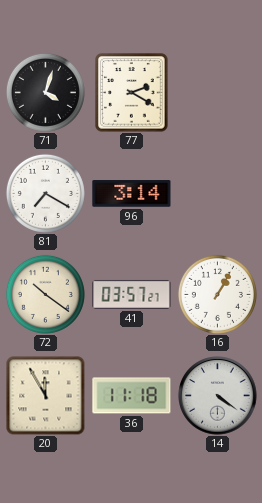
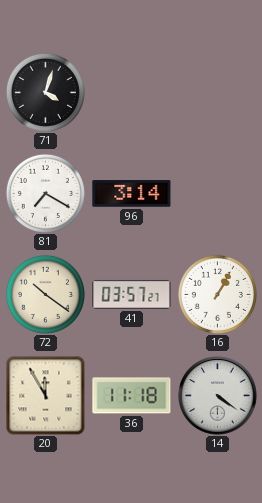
77: 2:20 -> none
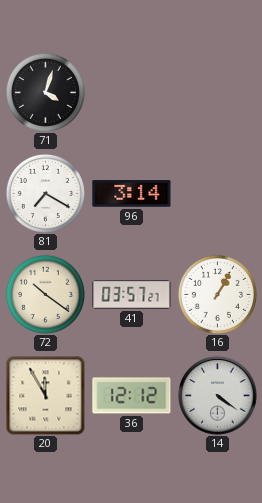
36: 11:18 -> 12:12
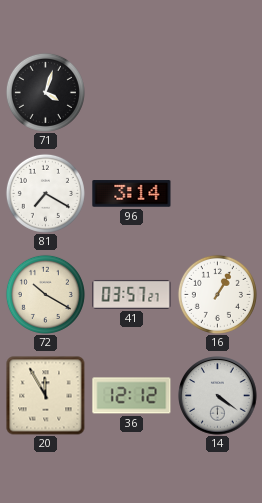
72: 10:21 -> 10:20
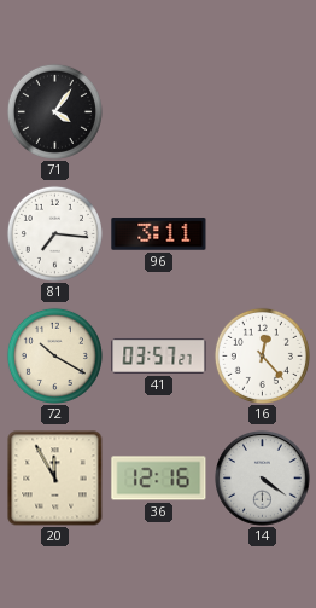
71: 4:03 -> 4:06
81: 7:20 -> 7:16
96: 3:14 -> 3:11
16: 1:05 -> 12:23
36: 12:12 -> 12:16
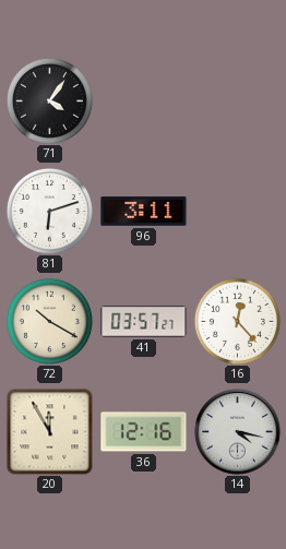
81: 7:16 -> 6:12
14: 4:21 -> 4:17
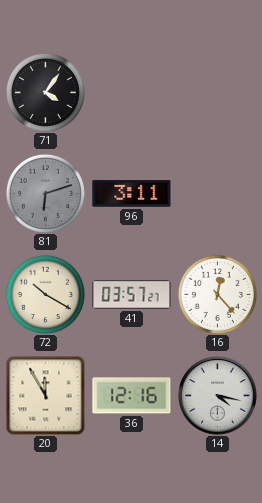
81 dial: white -> grey
